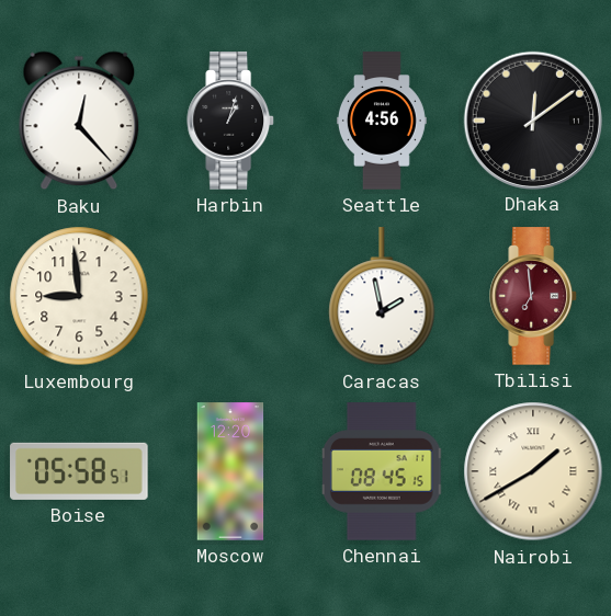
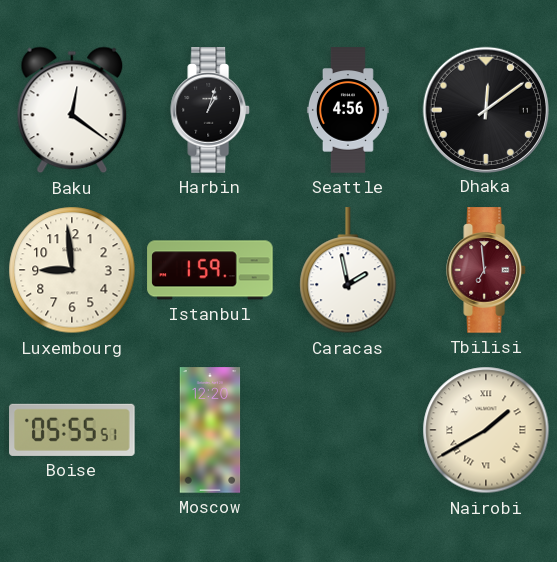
Baku: 12:23 -> 12:21
Istanbul: none -> 1:59
Boise: 05:58 -> 05:55
Chennai: 08:45 -> none
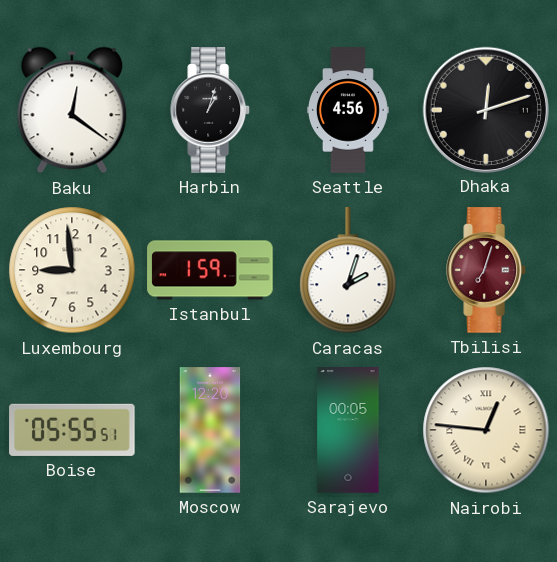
Dhaka: 12:09 -> 12:12
Caracas: 1:58 -> 2:03
Tbilisi: 6:59 -> 7:03
Sarajevo: none -> 00:05
Nairobi: 1:40 -> 12:46
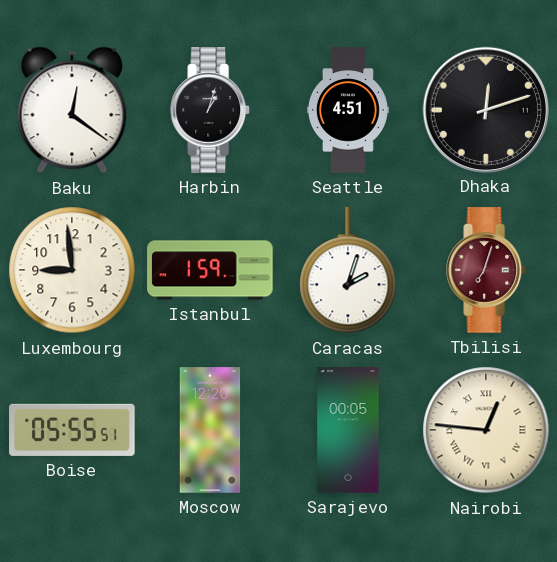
Seattle: 4:56 -> 4:51
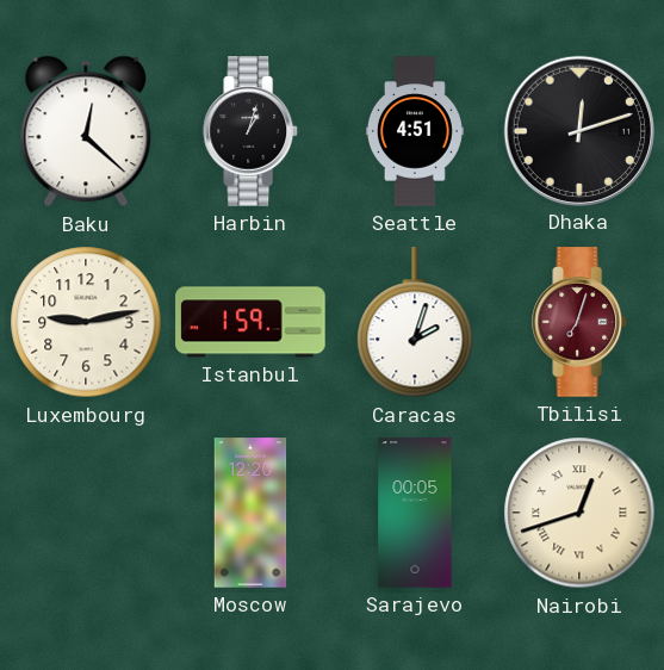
Baku: 12:21 -> 12:22
Luxembourg: 8:59 -> 9:13
Boise: 05:55 -> none
Nairobi: 12:46 -> 12:42
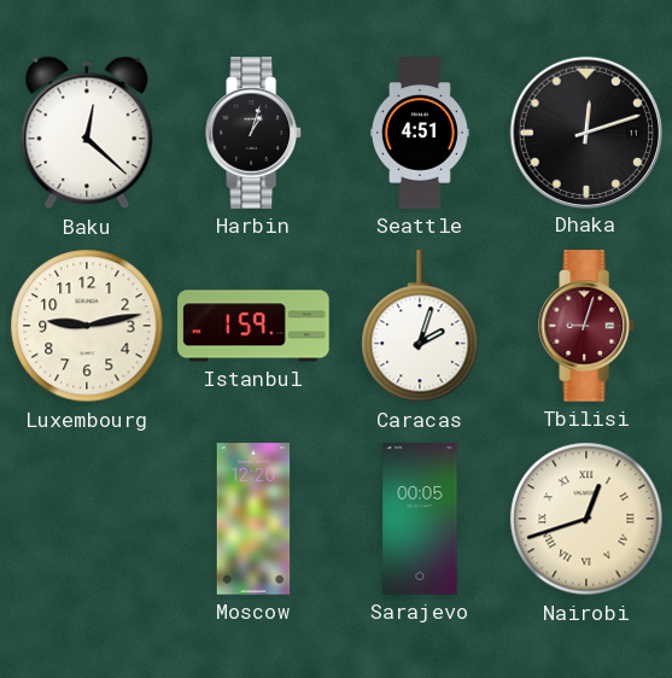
Tbilisi: 7:03 -> 9:03
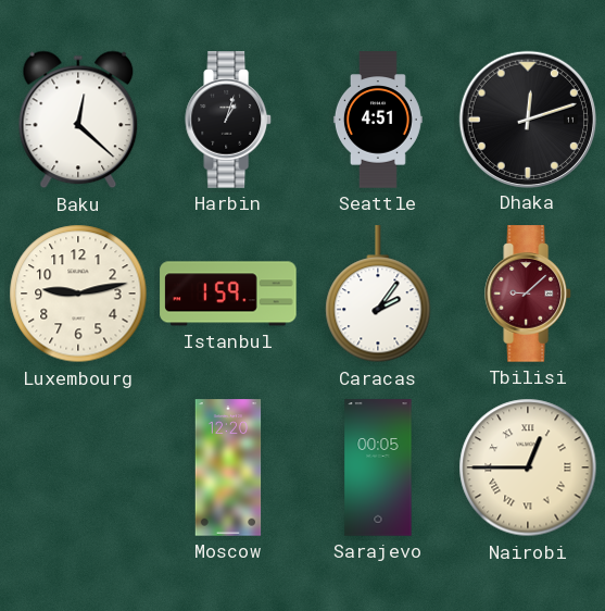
Caracas: 2:03 -> 2:06
Tbilisi: 9:03 -> 9:08
Nairobi: 12:42 -> 12:45
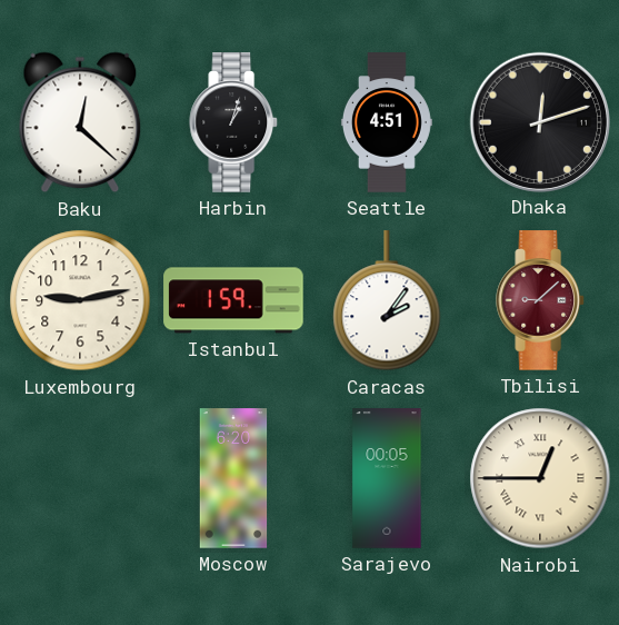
Moscow: 12:20 -> 6:20
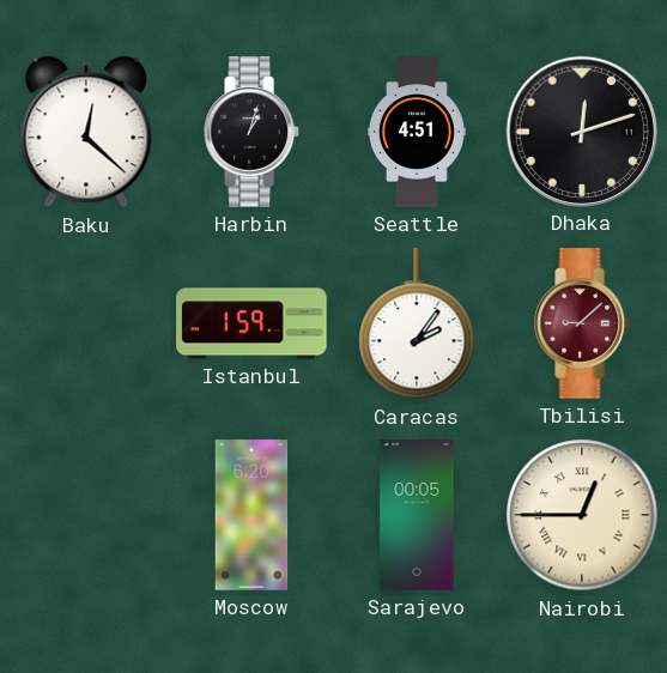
Luxembourg: 9:13 -> none
